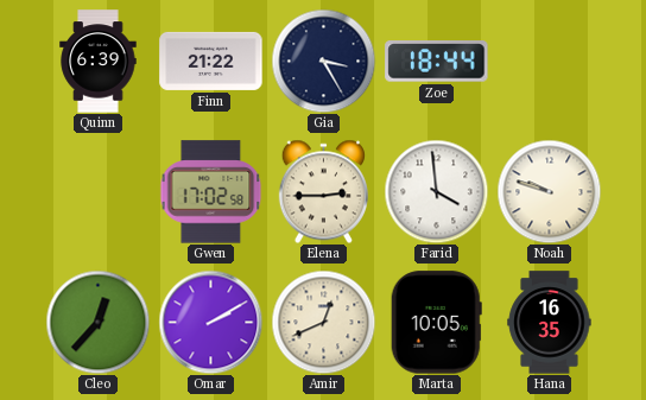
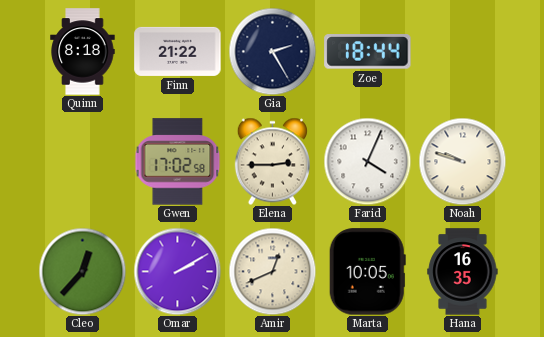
Quinn: 6:39 -> 8:18
Gia: 3:25 -> 2:25
Farid: 3:59 -> 4:04
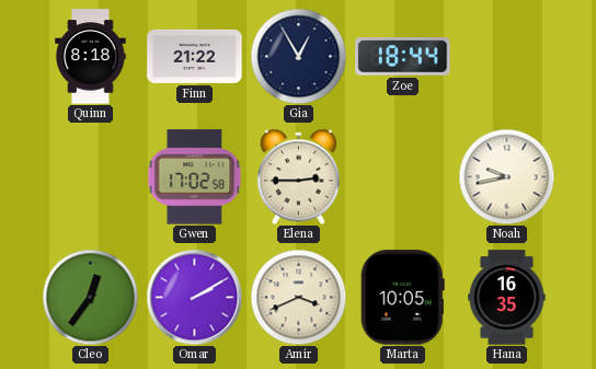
Gia: 2:25 -> 12:55
Farid: 4:04 -> none
Noah: 9:48 -> 9:43
Cleo: 12:37 -> 12:36
Amir: 12:41 -> 3:41
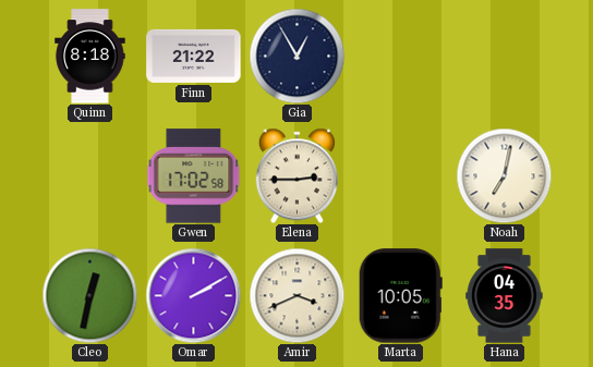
Zoe: 18:44 -> none
Noah: 9:43 -> 7:02
Cleo: 12:36 -> 12:32
Hana: 16:35 -> 04:35
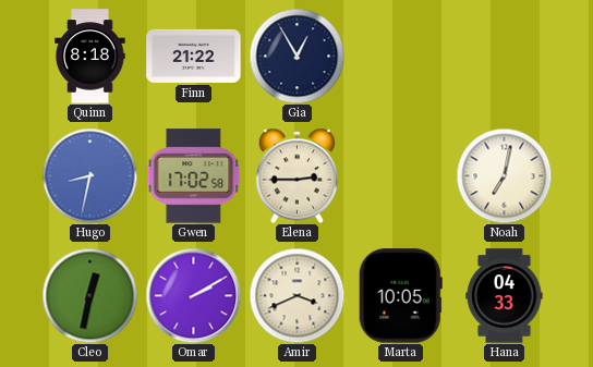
Hugo: none -> 8:32
Hana: 04:35 -> 04:33
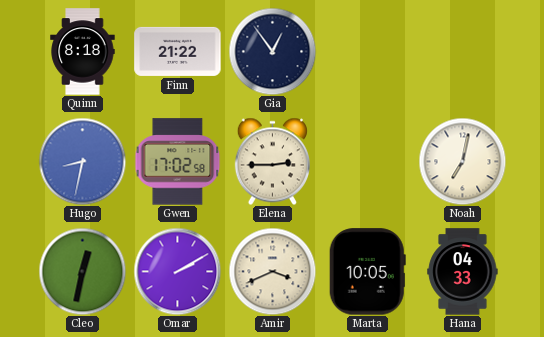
Gia: 12:55 -> 12:54
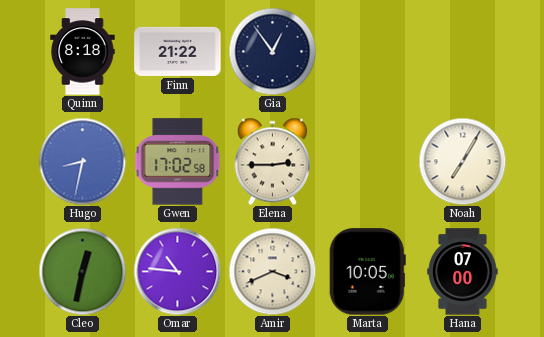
Noah: 7:02 -> 7:05
Omar: 2:10 -> 10:46
Hana: 04:33 -> 07:00
